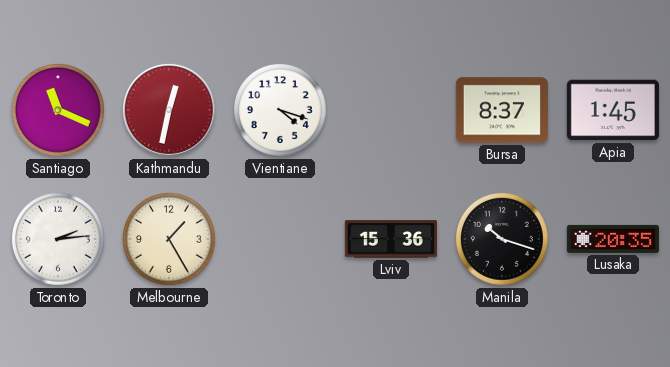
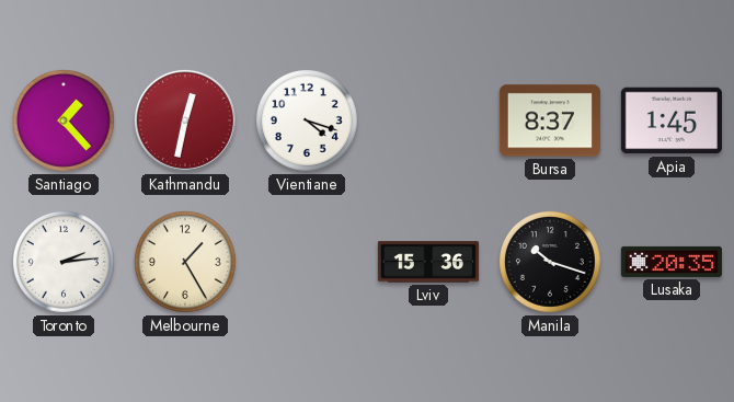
Santiago: 11:19 -> 1:23
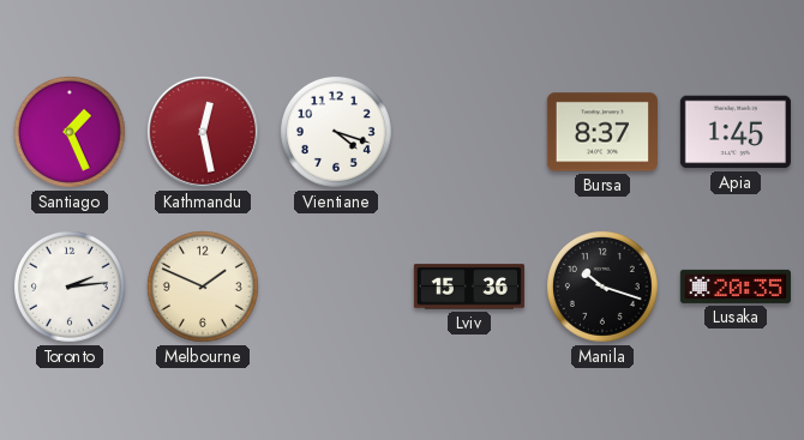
Santiago: 1:23 -> 1:26
Kathmandu: 12:32 -> 12:28
Melbourne: 1:25 -> 1:49
